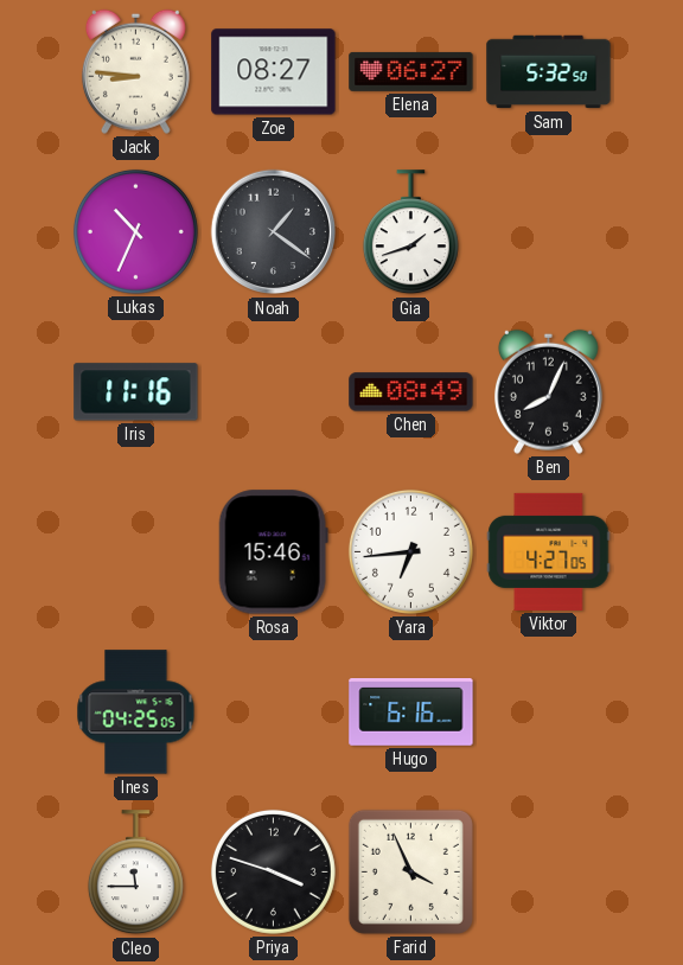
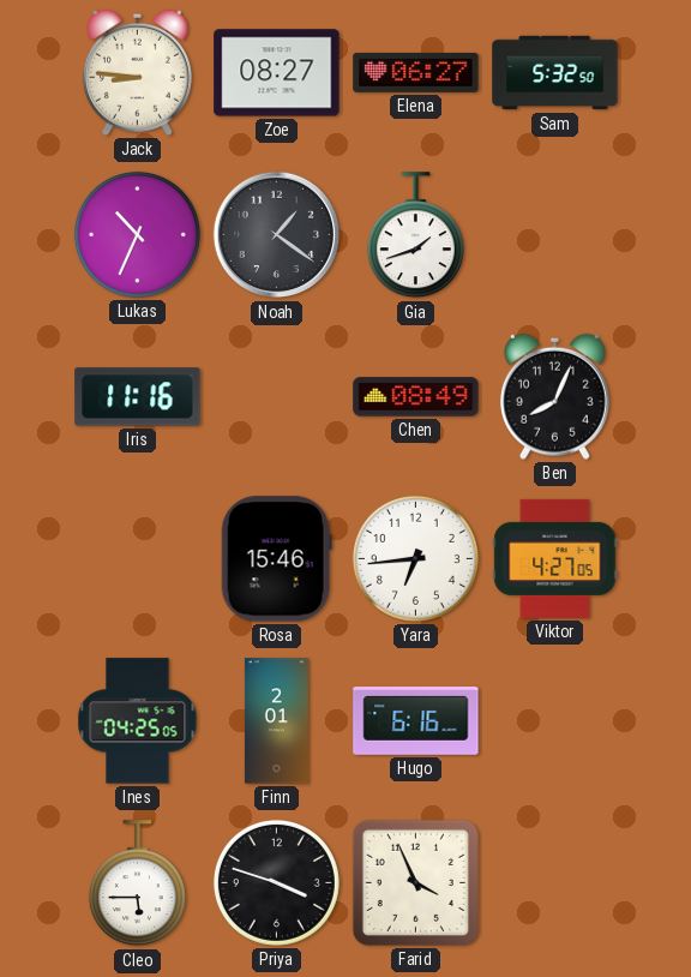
Finn: none -> 2:01
Cleo: 11:45 -> 5:45
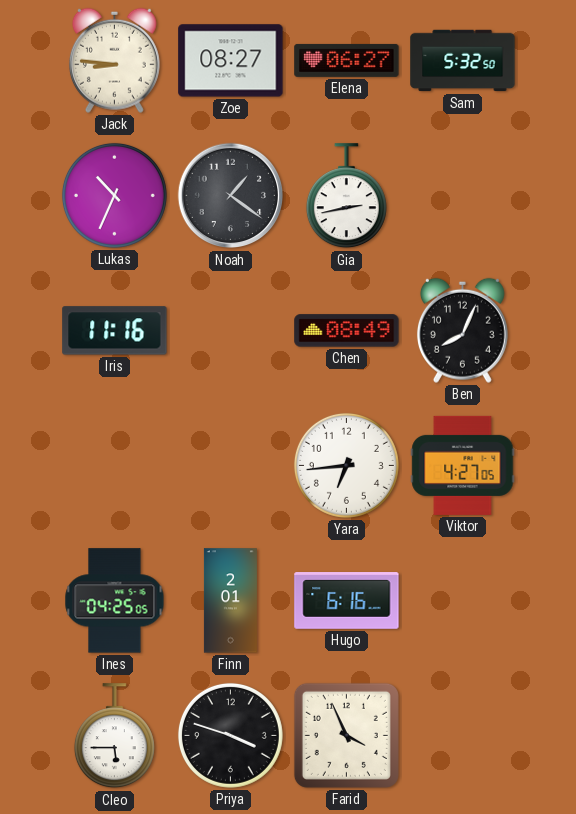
Gia: 1:42 -> 2:43
Rosa: 15:46 -> none
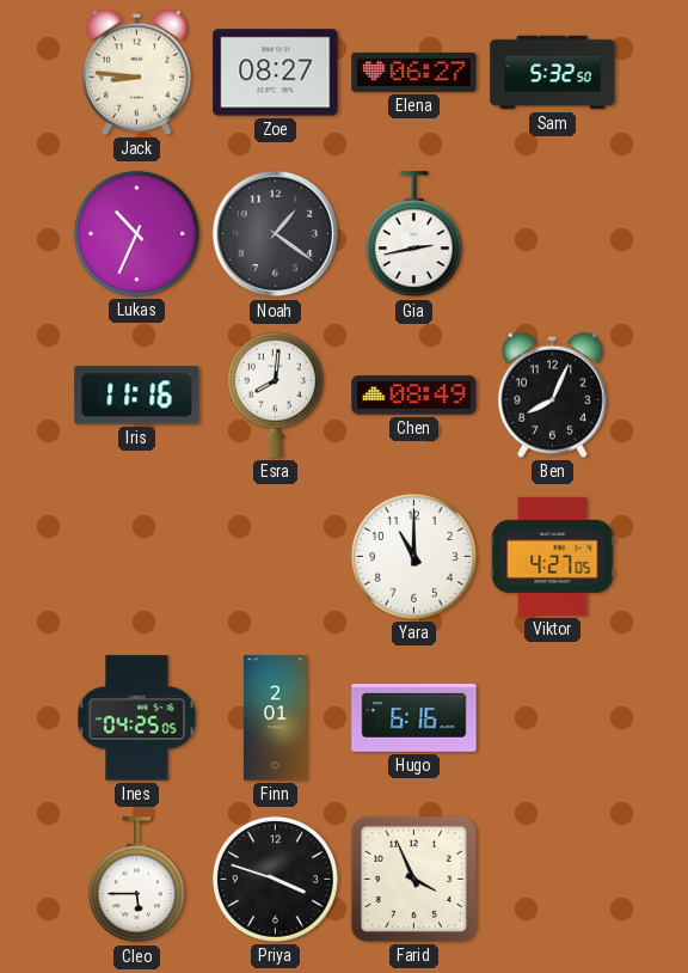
Esra: none -> 8:01
Yara: 6:44 -> 11:00
